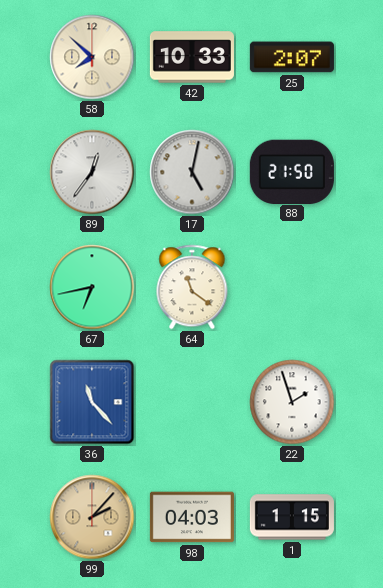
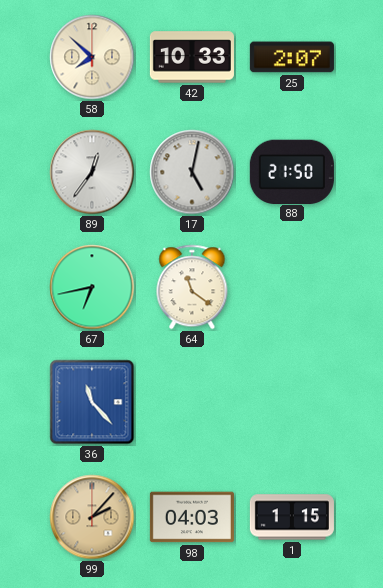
22: 1:57 -> none
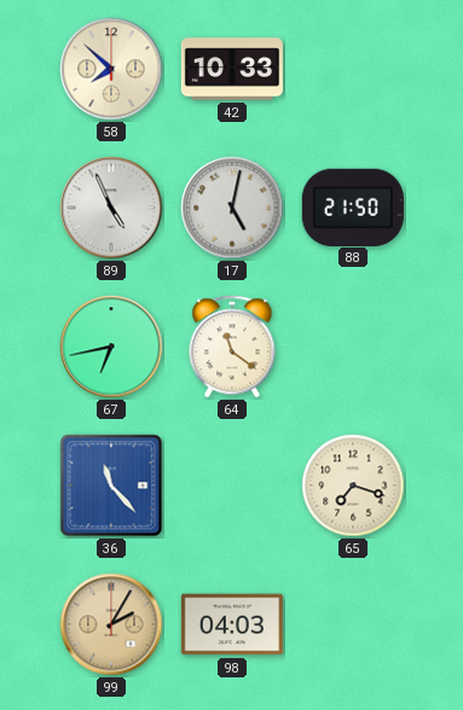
25: 2:07 -> none
89: 12:36 -> 4:56
65: none -> 7:18
99: 2:07 -> 2:05
1: 1:15 -> none
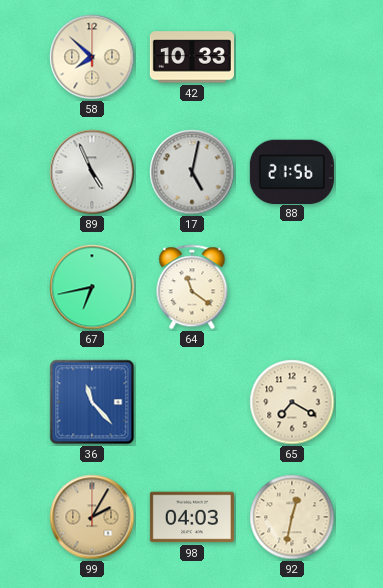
88: 21:50 -> 21:56
65: 7:18 -> 7:20
92: none -> 12:32
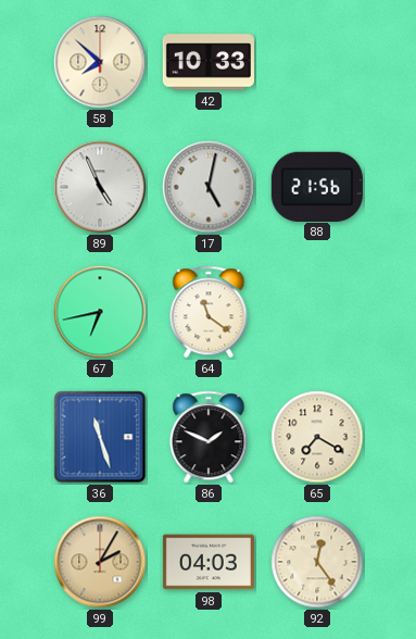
36: 11:23 -> 11:27
86: none -> 1:49
92: 12:32 -> 12:24
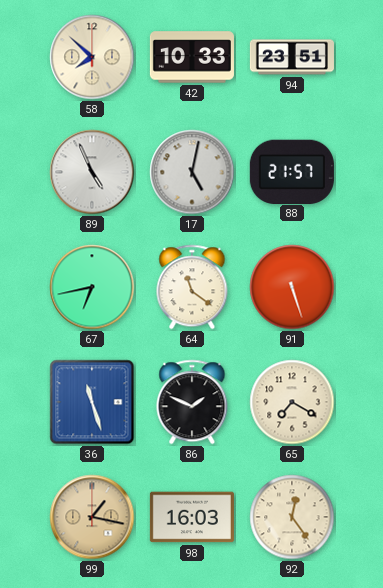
94: none -> 23:51
88: 21:56 -> 21:57
91: none -> 5:27
99: 2:05 -> 1:17
98: 04:03 -> 16:03
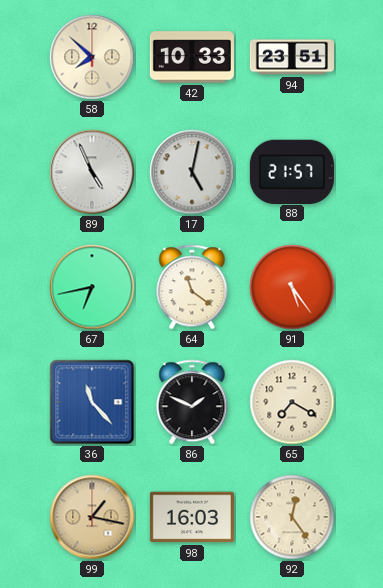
91: 5:27 -> 5:24
36: 11:27 -> 11:23
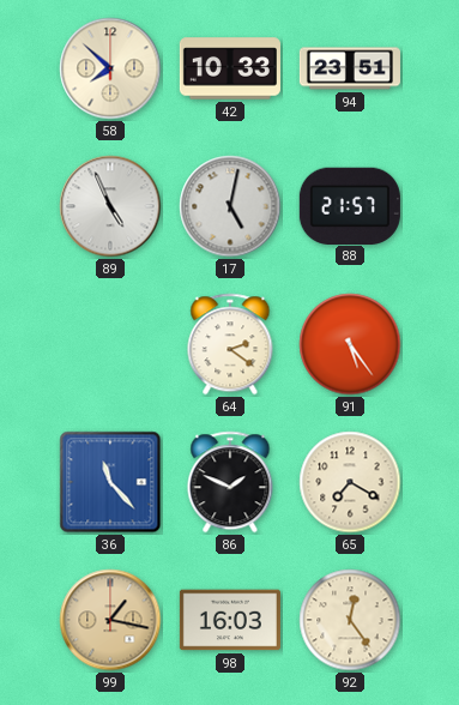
67: 6:43 -> none
64: 11:21 -> 2:21
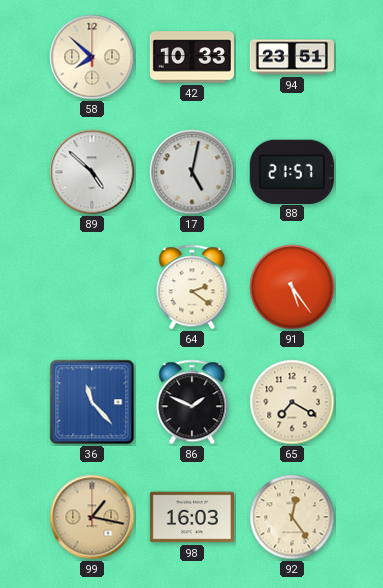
89: 4:56 -> 4:52
